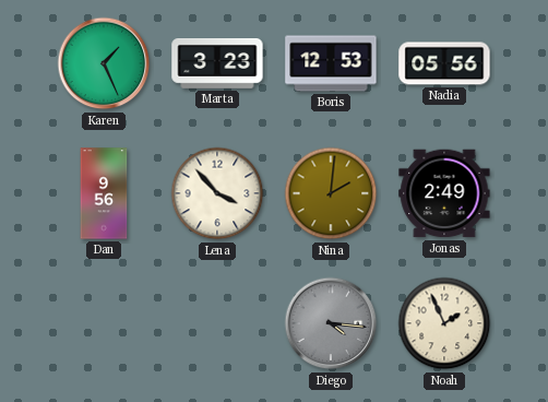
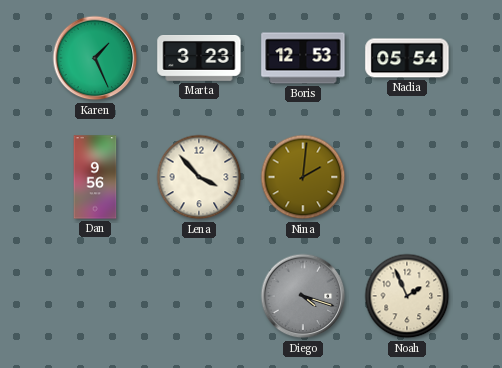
Nadia: 05:56 -> 05:54
Jonas: 2:49 -> none
Diego: 4:16 -> 4:18
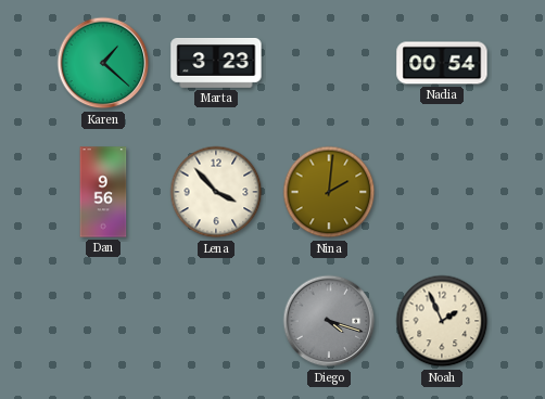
Karen: 1:26 -> 1:22
Boris: 12:53 -> none
Nadia: 05:54 -> 00:54
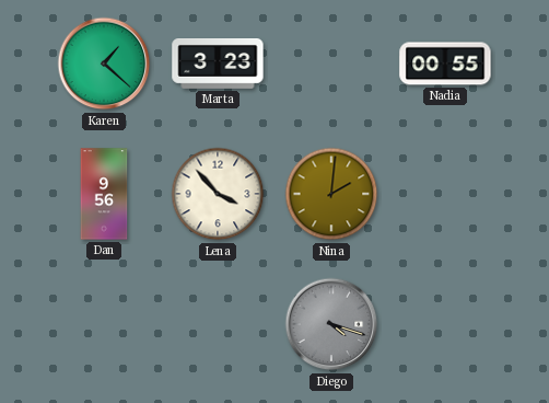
Nadia: 00:54 -> 00:55
Noah: 1:56 -> none
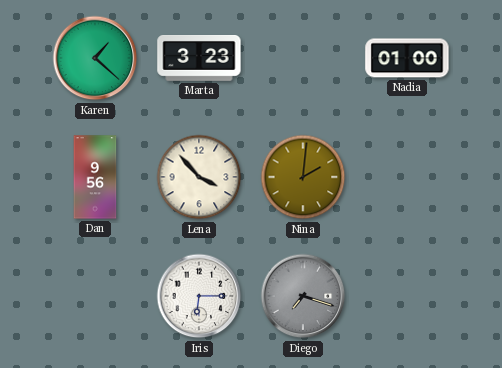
Nadia: 00:55 -> 01:00
Iris: none -> 6:15
Diego: 4:18 -> 7:18
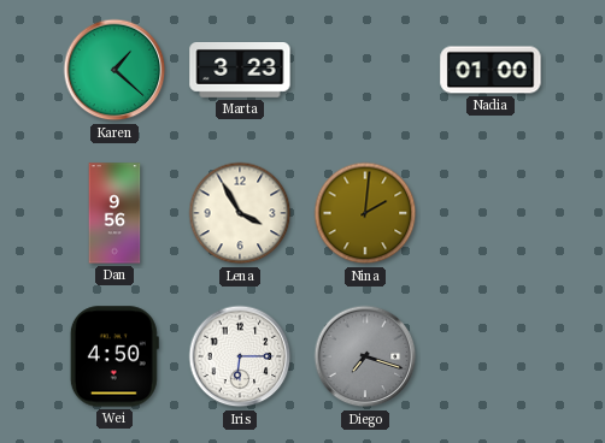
Lena: 3:53 -> 3:55
Wei: none -> 4:50
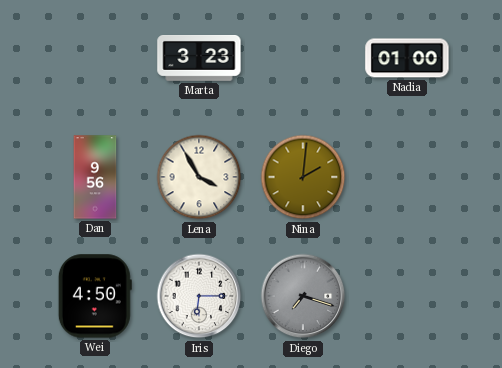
Karen: 1:22 -> none
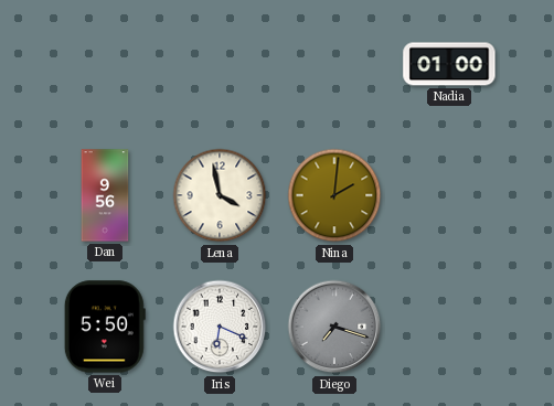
Marta: 3:23 -> none
Lena: 3:55 -> 3:58
Wei: 4:50 -> 5:50
Iris: 6:15 -> 6:19
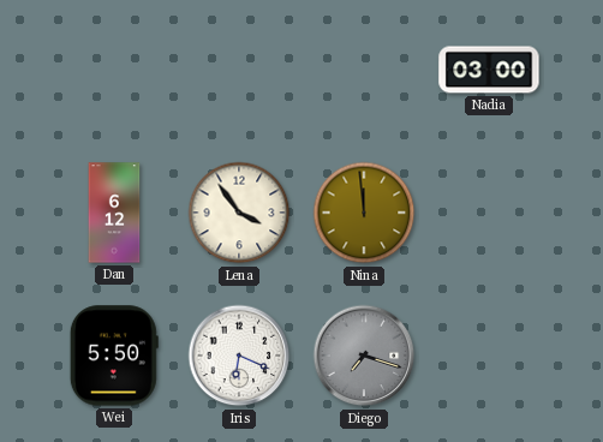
Nadia: 01:00 -> 03:00
Dan: 9:56 -> 6:12
Lena: 3:58 -> 3:54
Nina: 2:01 -> 11:59
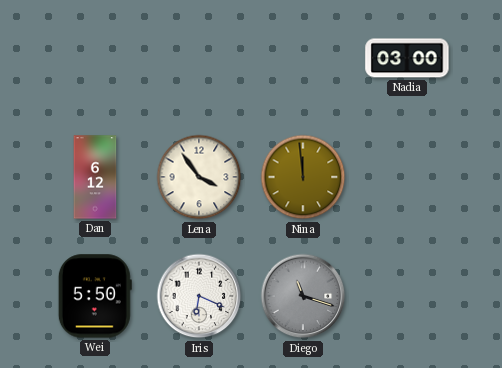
Diego: 7:18 -> 11:18
